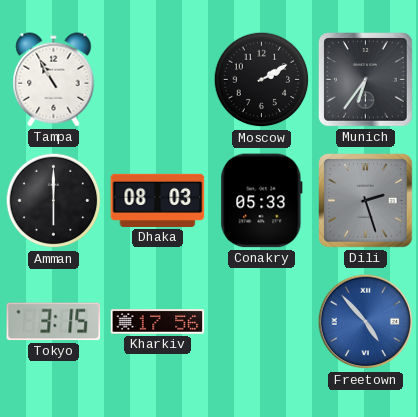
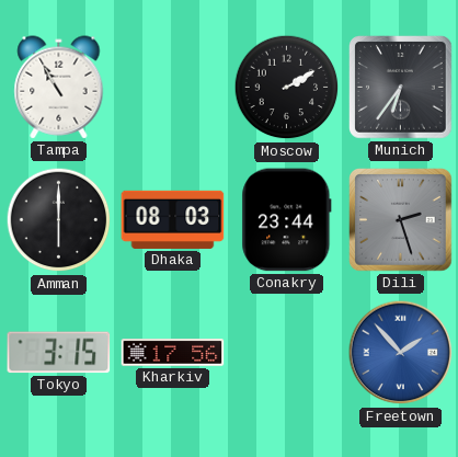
Conakry: 05:33 -> 23:44
Freetown: 4:53 -> 1:53
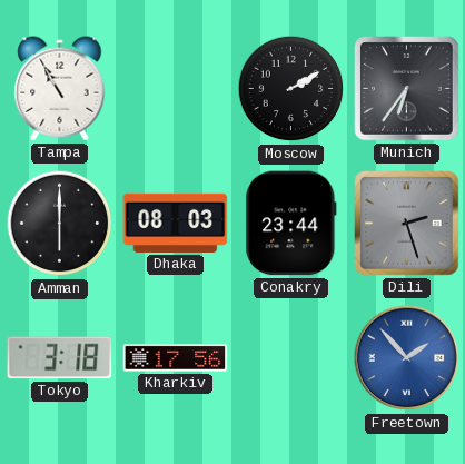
Tokyo: 3:15 -> 3:18
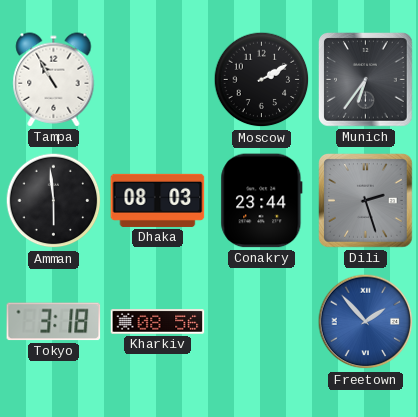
Amman: 6:00 -> 5:59
Kharkiv: 17:56 -> 08:56
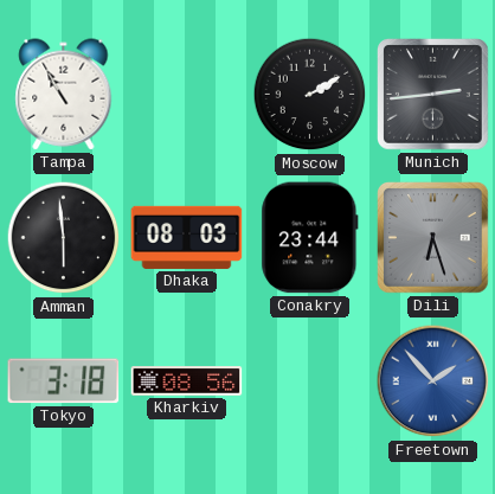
Munich: 6:36 -> 2:44
Dili: 2:27 -> 6:27
